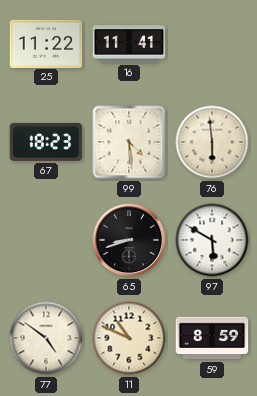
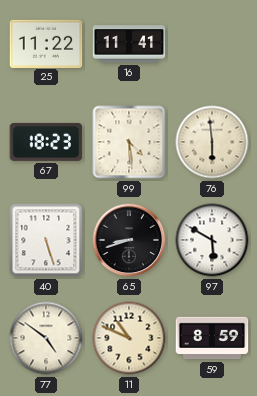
40: none -> 5:27
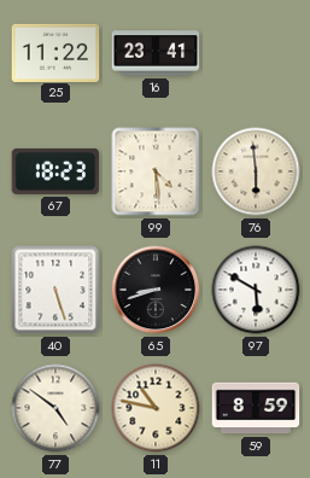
16: 11:41 -> 23:41
11: 10:49 -> 10:47
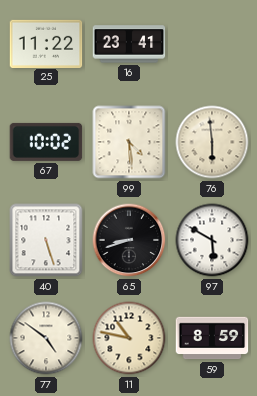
67: 18:23 -> 10:02
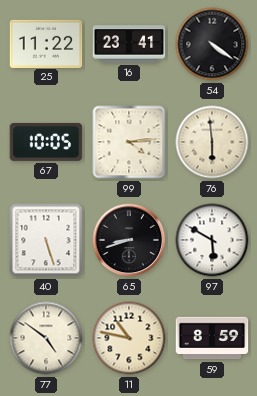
54: none -> 4:21
67: 10:02 -> 10:05
99: 4:29 -> 4:14
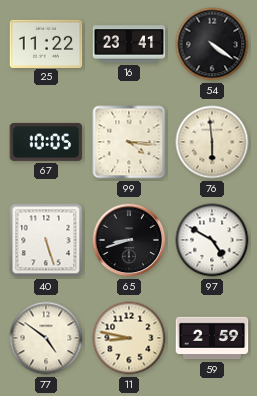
99: 4:14 -> 4:16
97: 5:50 -> 4:50
11: 10:47 -> 8:47
59: 8:59 -> 2:59
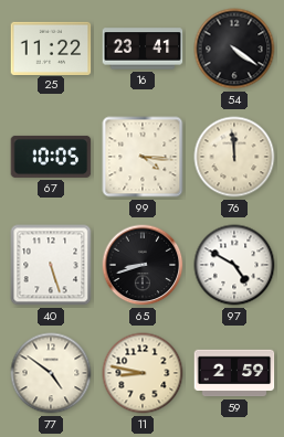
76: 5:59 -> 11:59
